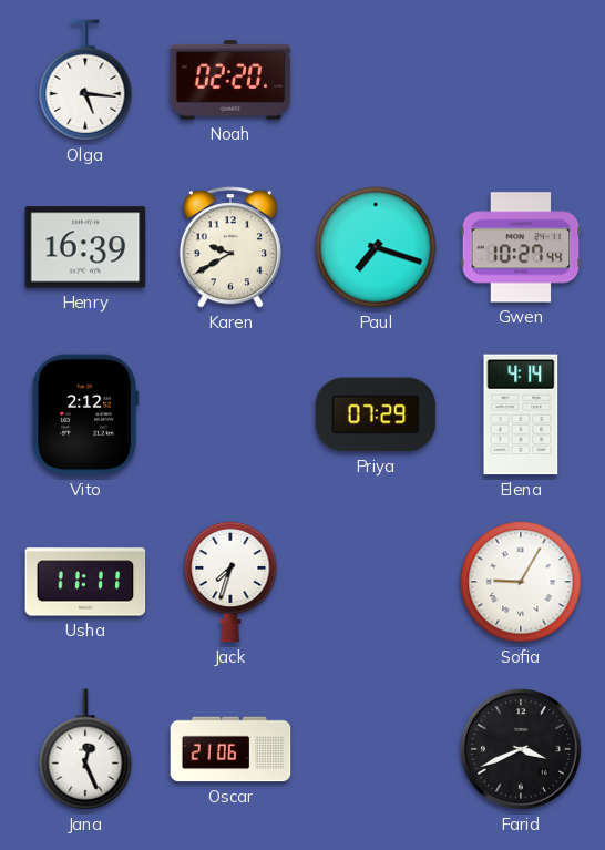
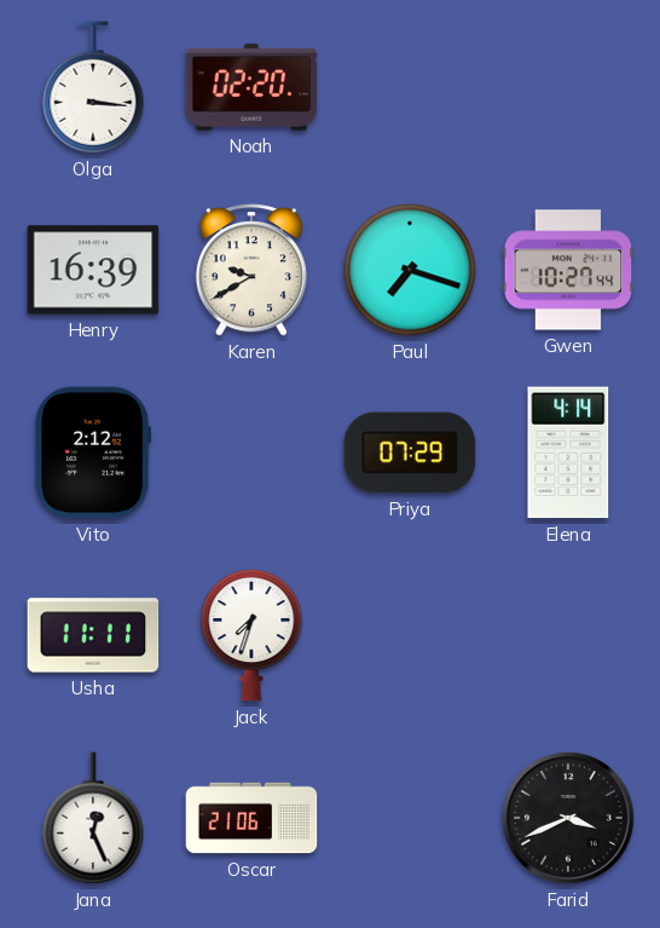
Olga: 5:16 -> 3:16
Sofia: 9:05 -> none
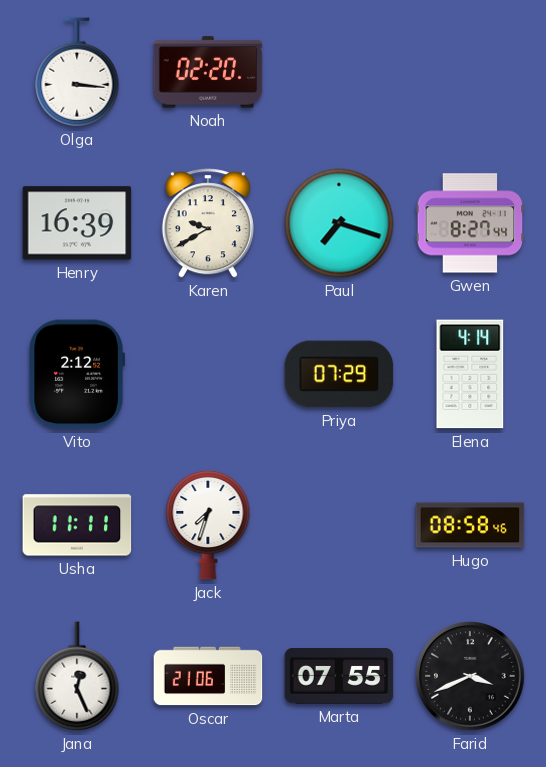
Gwen: 10:27 -> 8:27
Hugo: none -> 08:58
Marta: none -> 07:55
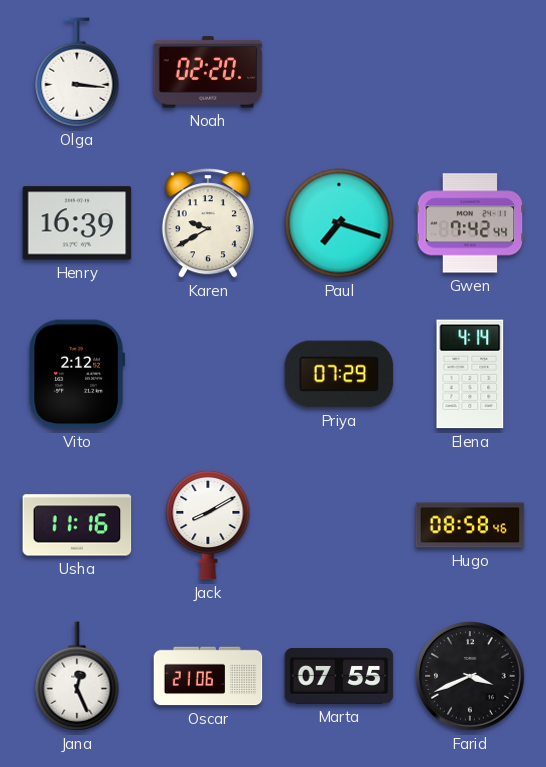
Gwen: 8:27 -> 7:42
Usha: 11:11 -> 11:16
Jack: 7:33 -> 8:10
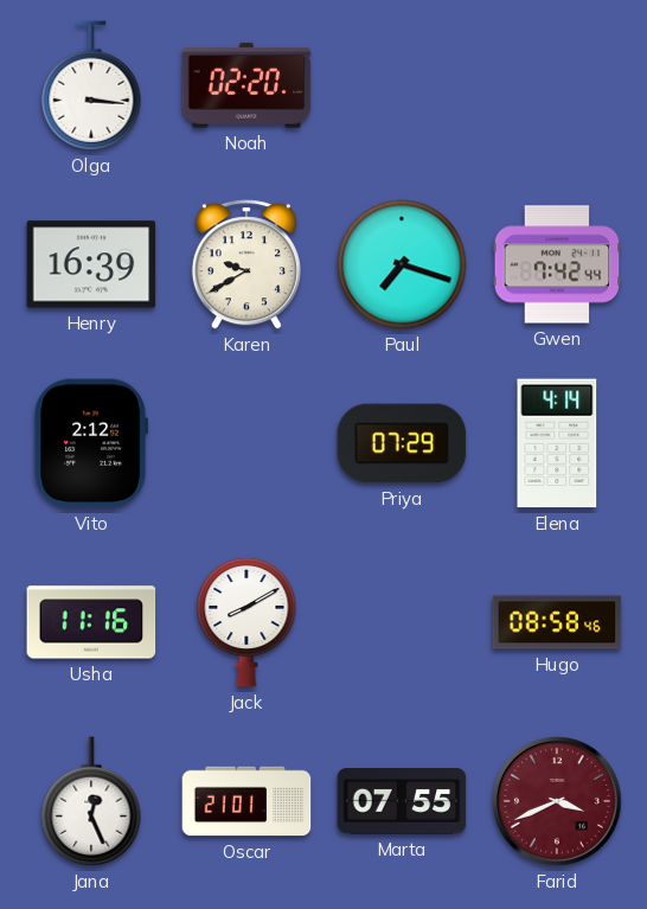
Oscar: 21:06 -> 21:01
Farid dial: black -> burgundy
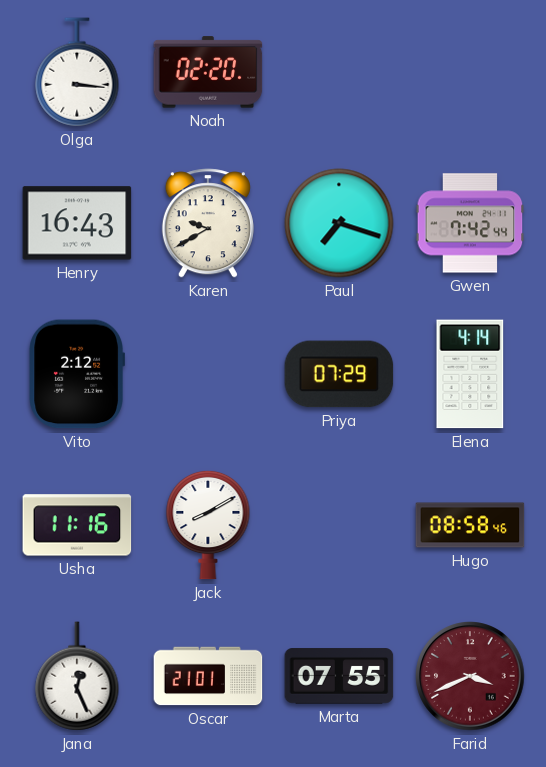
Henry: 16:39 -> 16:43
